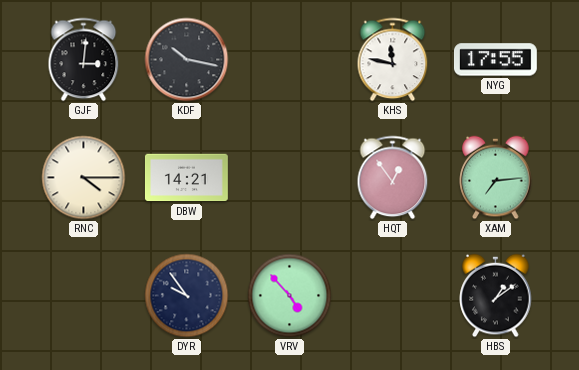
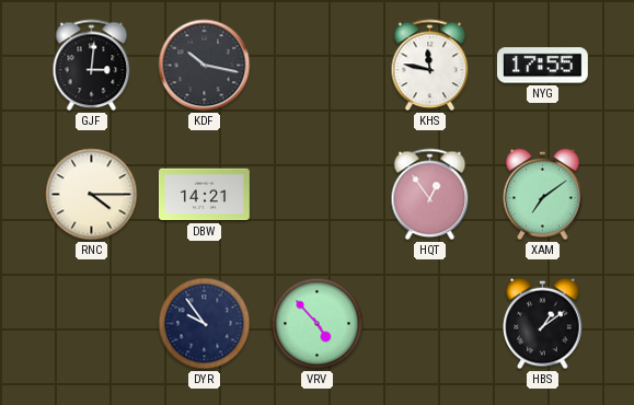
XAM: 7:14 -> 7:09
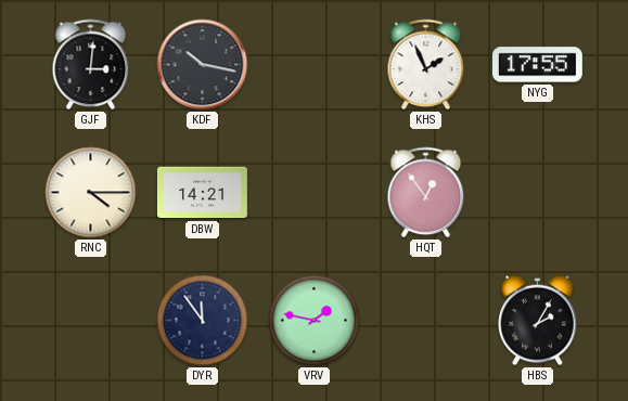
KHS: 11:47 -> 1:56
XAM: 7:09 -> none
DYR: 9:54 -> 11:54
VRV: 4:53 -> 1:47
HBS: 1:09 -> 2:05
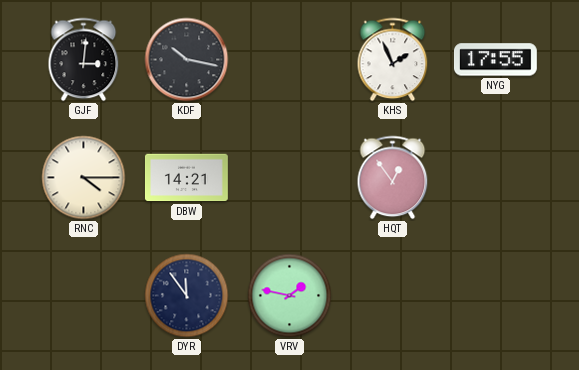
HBS: 2:05 -> none
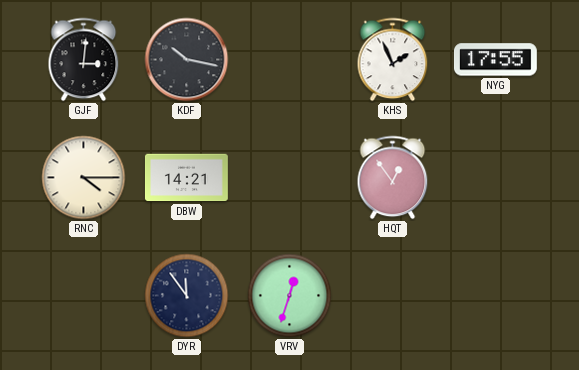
VRV: 1:47 -> 12:33
